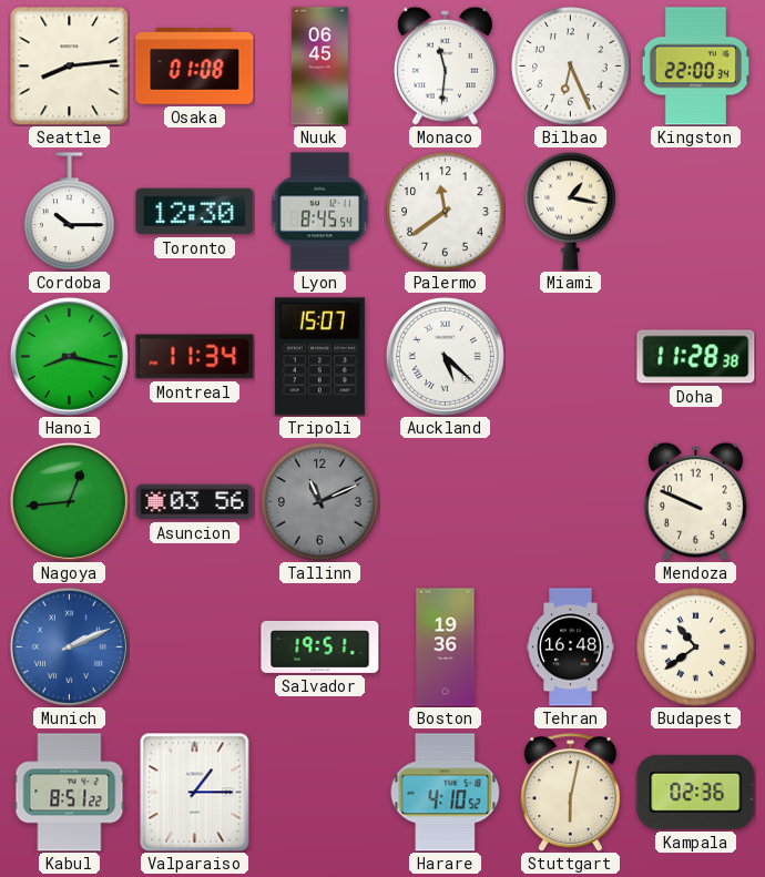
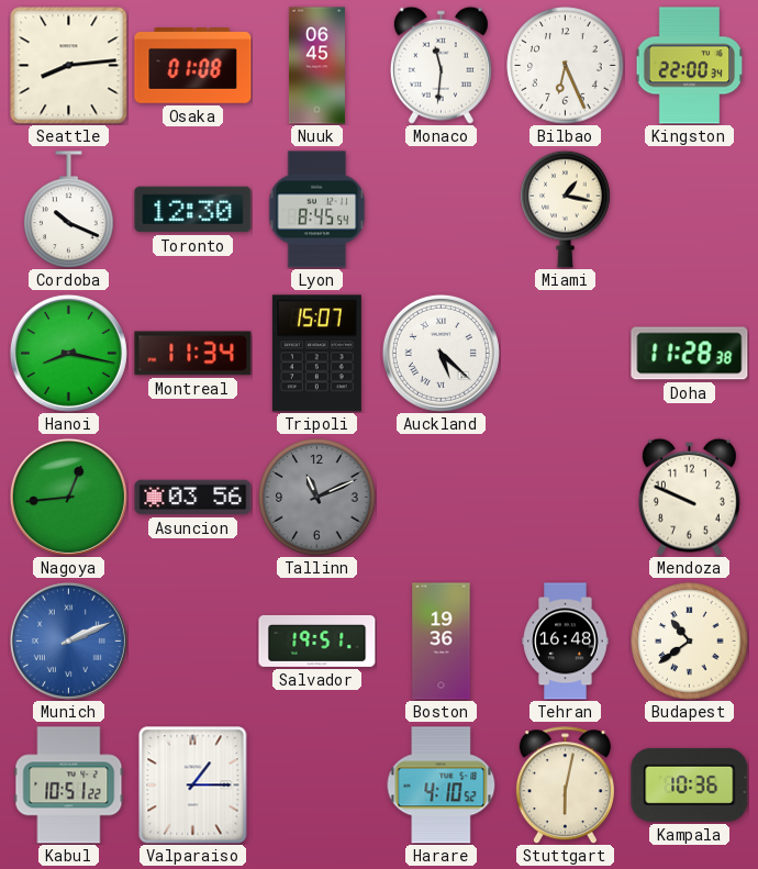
Cordoba: 10:15 -> 10:19
Palermo: 11:39 -> none
Kabul: 8:51 -> 10:51
Kampala: 02:36 -> 10:36
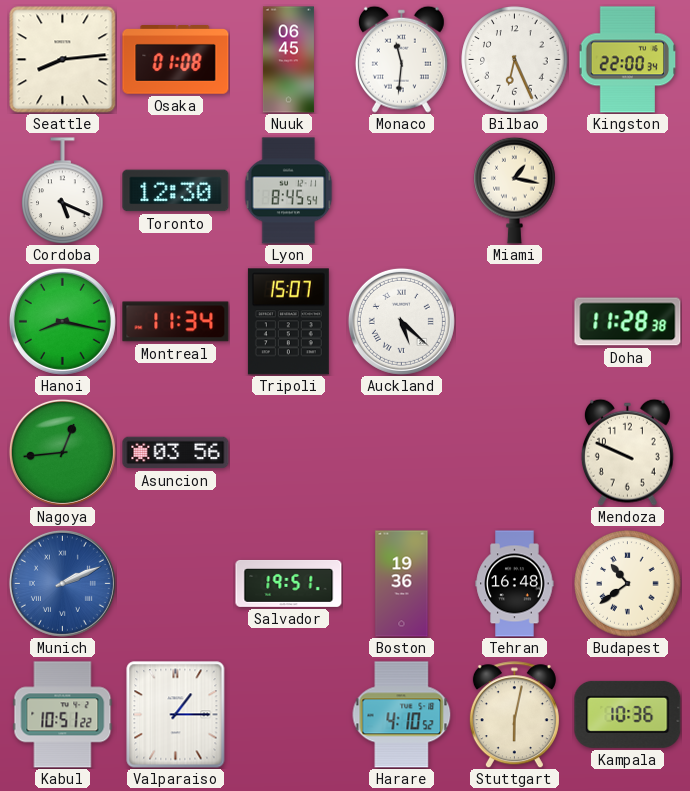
Cordoba: 10:19 -> 5:19
Tallinn: 11:11 -> none
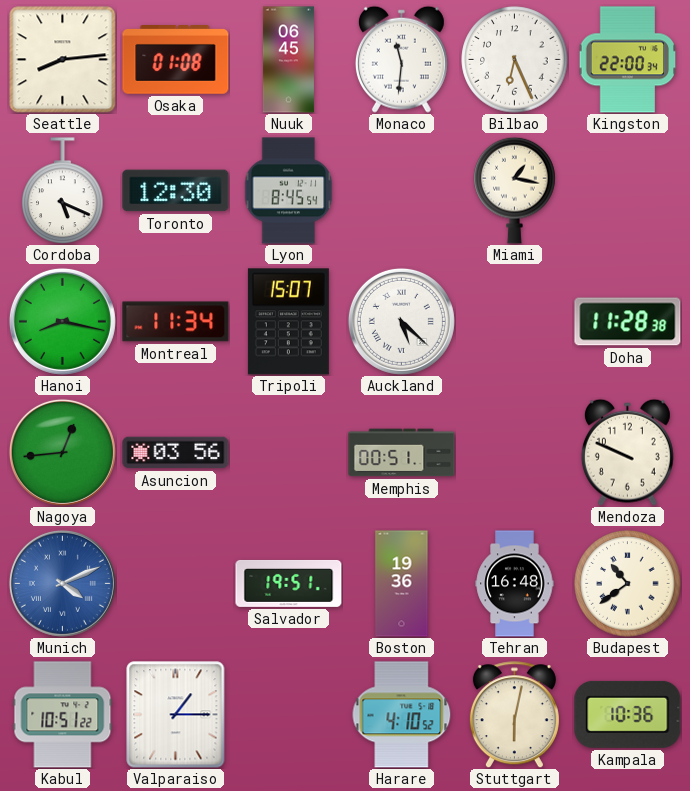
Memphis: none -> 00:51
Munich: 2:11 -> 4:11
